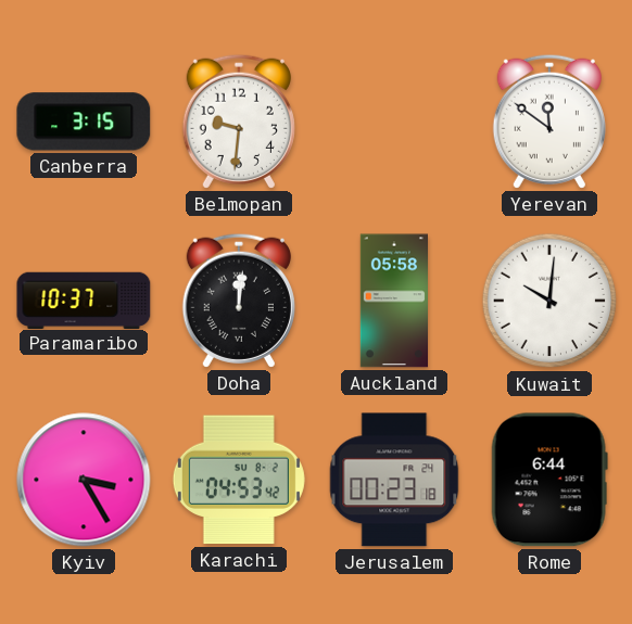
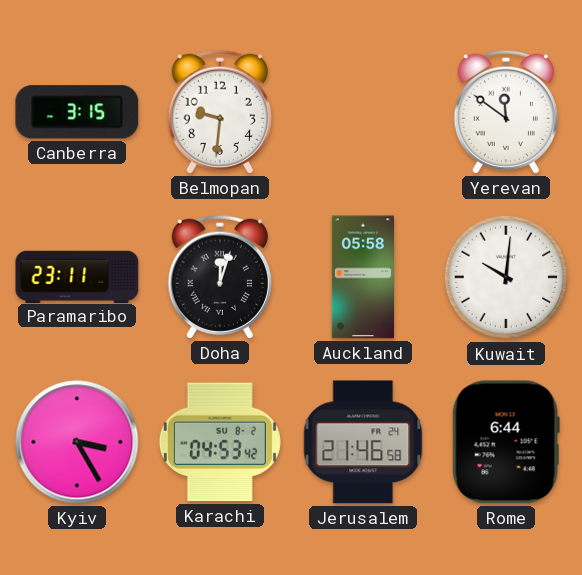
Paramaribo: 10:37 -> 23:11
Doha: 12:01 -> 12:03
Jerusalem: 00:23 -> 21:46
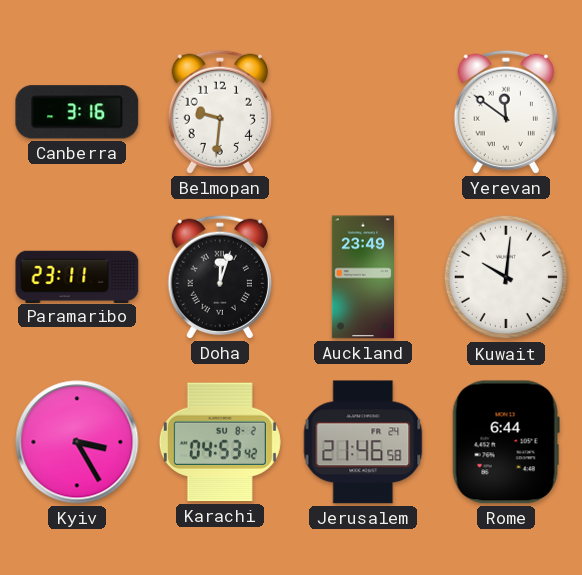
Canberra: 3:15 -> 3:16
Auckland: 05:58 -> 23:49
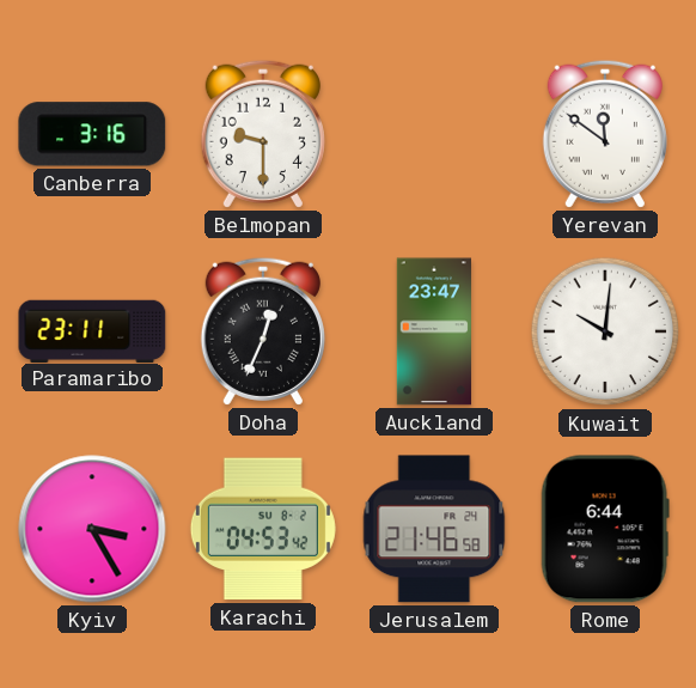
Belmopan: 9:31 -> 9:30
Doha: 12:03 -> 12:34
Auckland: 23:49 -> 23:47
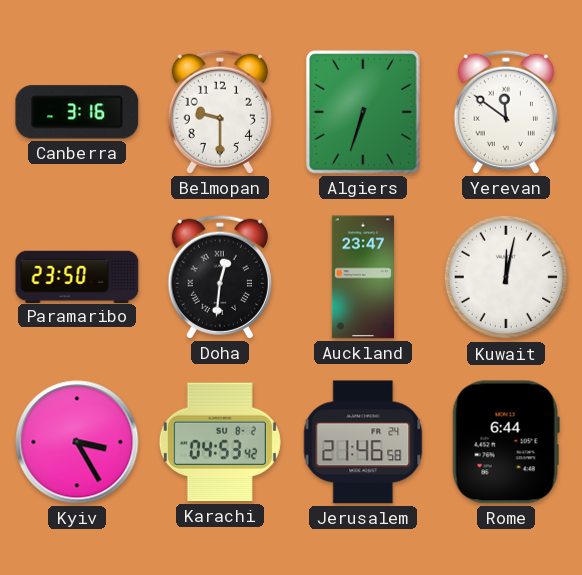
Algiers: none -> 6:33
Paramaribo: 23:11 -> 23:50
Doha: 12:34 -> 12:31
Kuwait: 10:01 -> 12:02
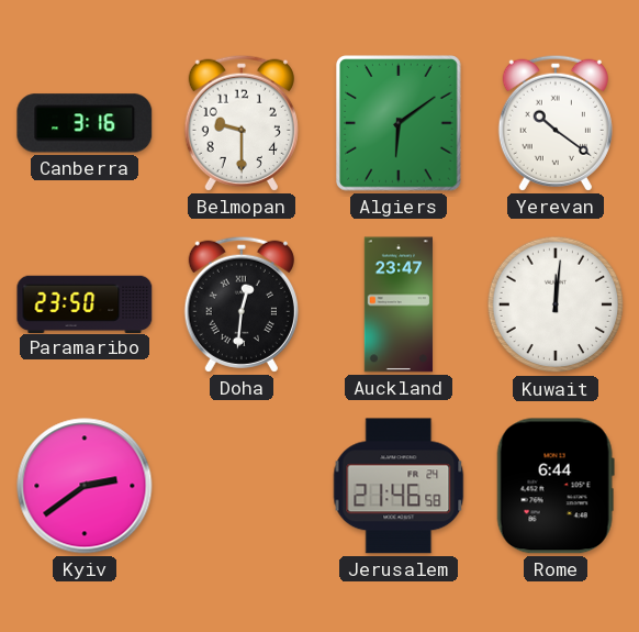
Algiers: 6:33 -> 6:09
Yerevan: 11:51 -> 10:21
Kuwait: 12:02 -> 12:01
Kyiv: 3:25 -> 2:39
Karachi: 04:53 -> none
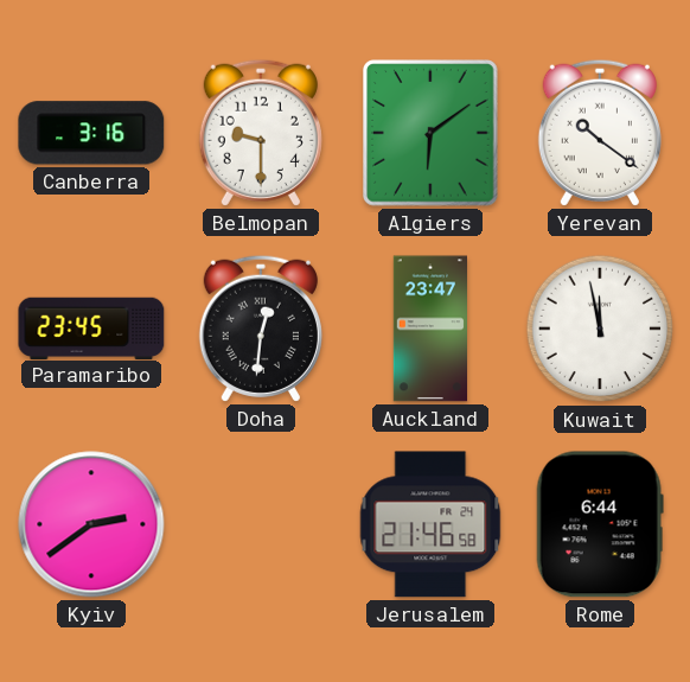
Paramaribo: 23:50 -> 23:45
Kuwait: 12:01 -> 11:58
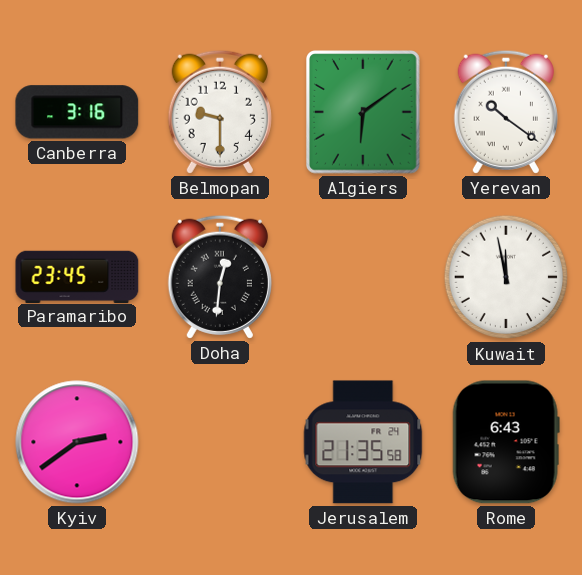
Auckland: 23:47 -> none
Jerusalem: 21:46 -> 21:35
Rome: 6:44 -> 6:43
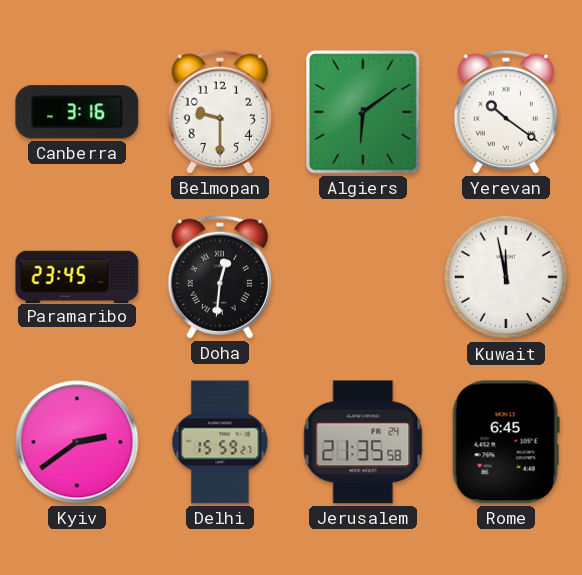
Delhi: none -> 15:59
Rome: 6:43 -> 6:45
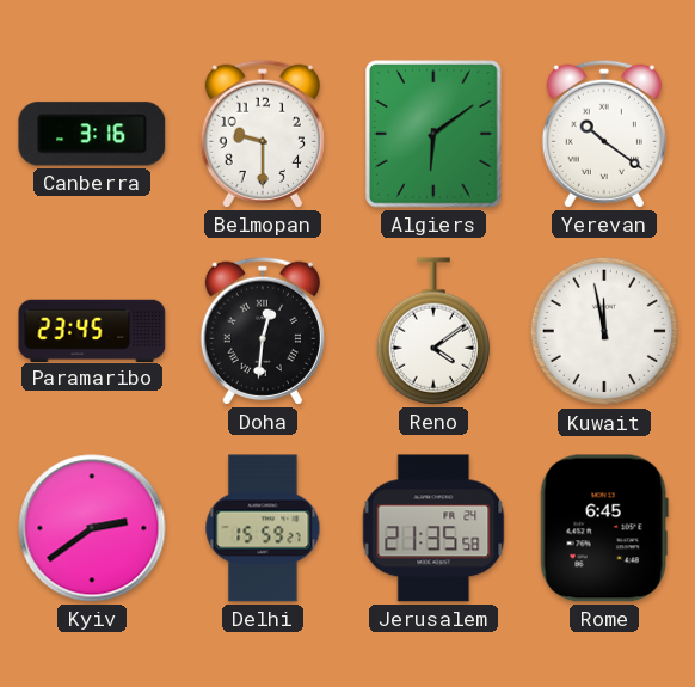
Reno: none -> 4:09
